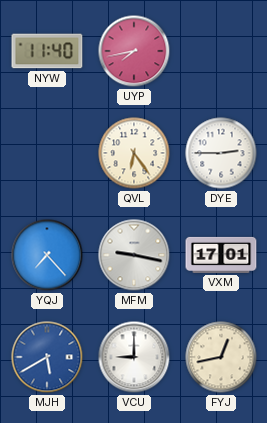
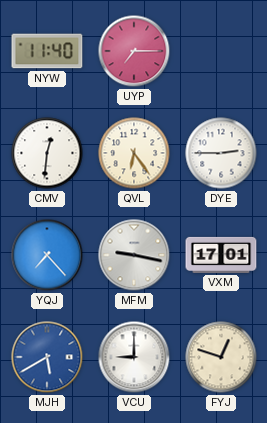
UYP: 7:43 -> 7:15
CMV: none -> 12:31
FYJ: 12:43 -> 12:48
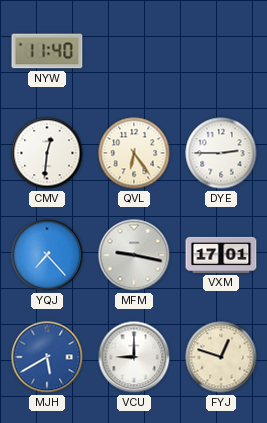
UYP: 7:15 -> none
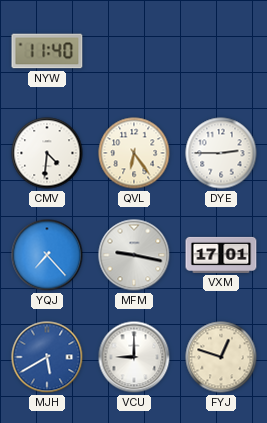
CMV: 12:31 -> 4:31
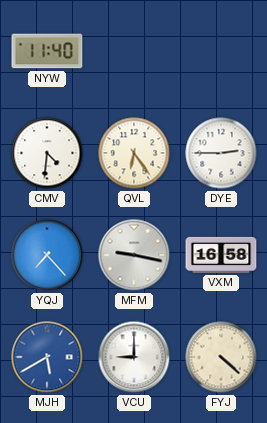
VXM: 17:01 -> 16:58
FYJ: 12:48 -> 4:22
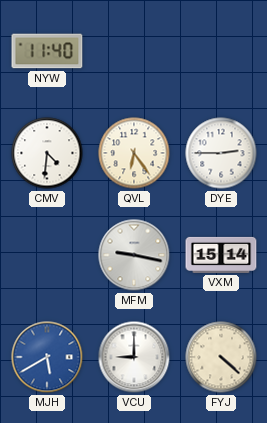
YQJ: 7:23 -> none
VXM: 16:58 -> 15:14
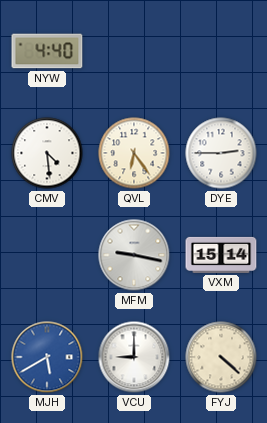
NYW: 11:40 -> 4:40
CMV: 4:31 -> 4:29
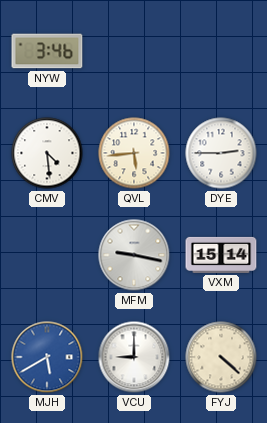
NYW: 4:40 -> 3:46
QVL: 6:24 -> 5:44
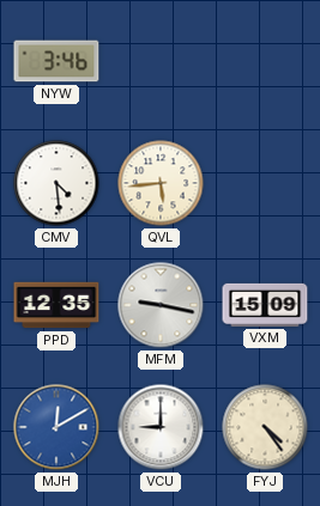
DYE: 2:45 -> none
PPD: none -> 12:35
VXM: 15:14 -> 15:09
MJH: 5:40 -> 12:10
FYJ: 4:22 -> 4:24
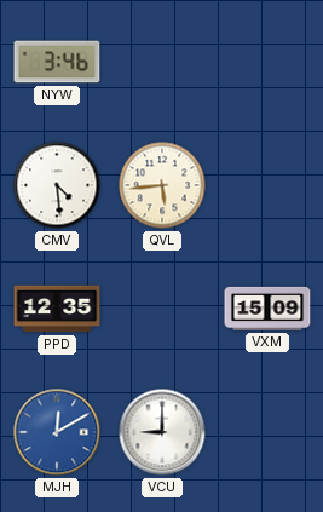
MFM: 9:17 -> none
FYJ: 4:24 -> none
